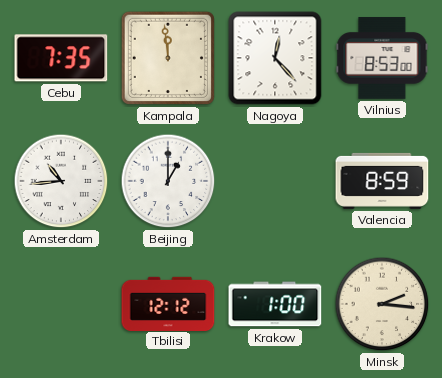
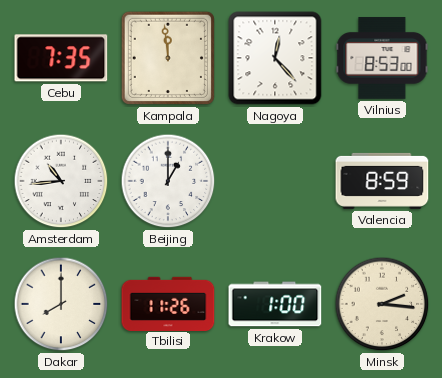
Dakar: none -> 8:00
Tbilisi: 12:12 -> 11:26
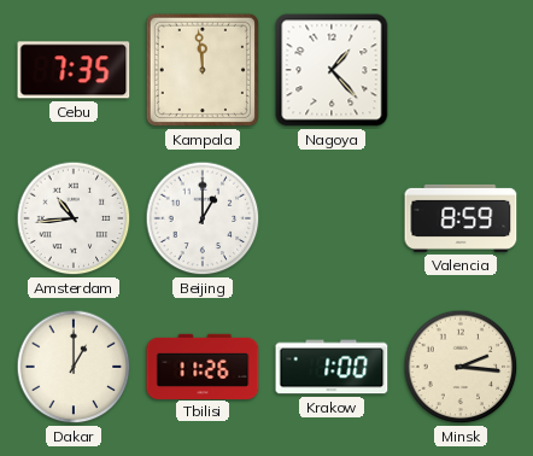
Nagoya: 12:23 -> 1:23
Vilnius: 8:53 -> none
Dakar: 8:00 -> 1:00
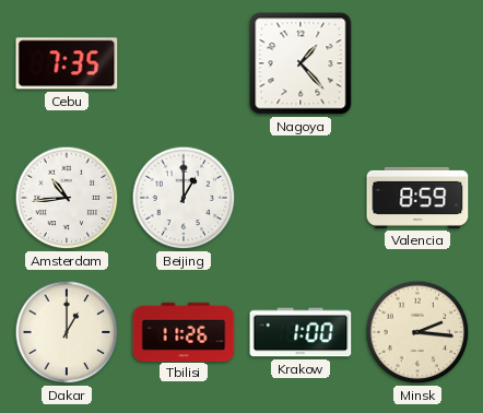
Kampala: 11:59 -> none
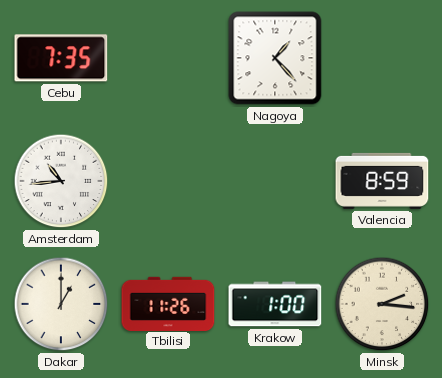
Beijing: 1:00 -> none
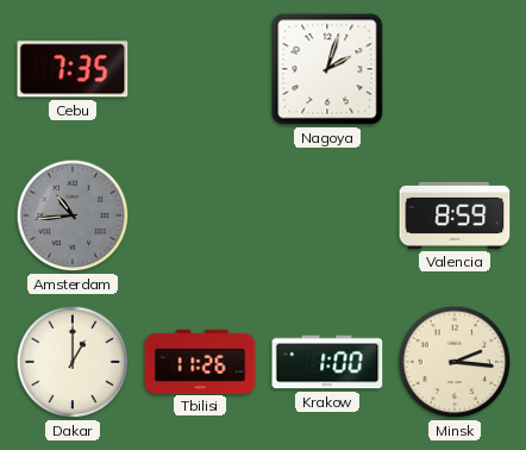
Nagoya: 1:23 -> 2:03
Amsterdam dial: white -> grey
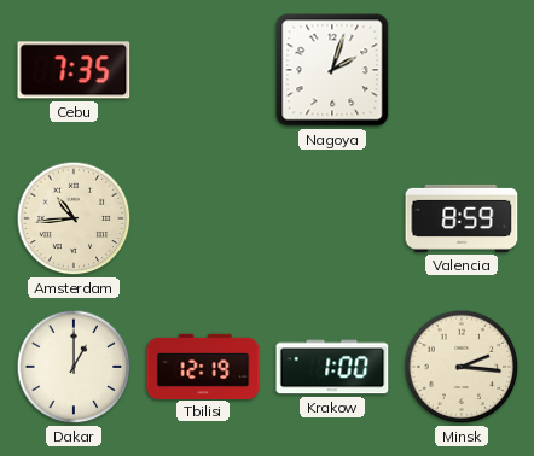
Amsterdam dial: grey -> cream
Tbilisi: 11:26 -> 12:19
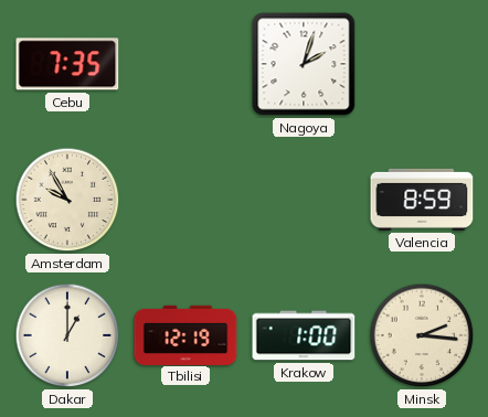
Amsterdam: 10:44 -> 9:55
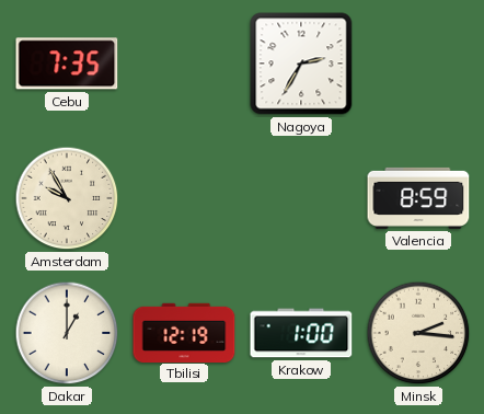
Nagoya: 2:03 -> 2:35
